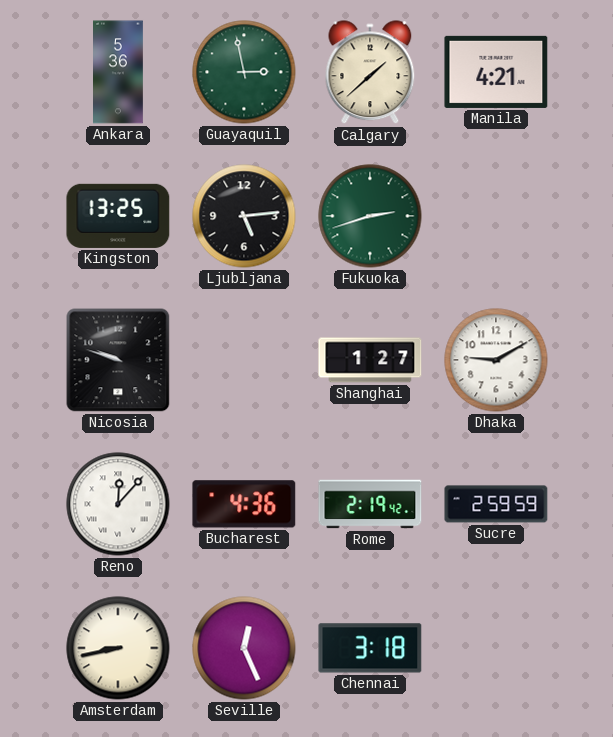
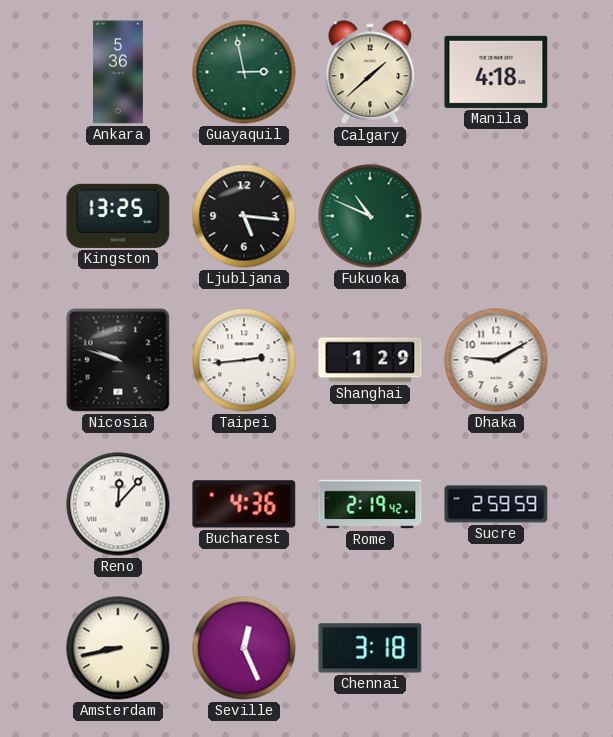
Manila: 4:21 -> 4:18
Ljubljana: 5:14 -> 5:16
Fukuoka: 2:42 -> 10:49
Taipei: none -> 2:44
Shanghai: 1:27 -> 1:29
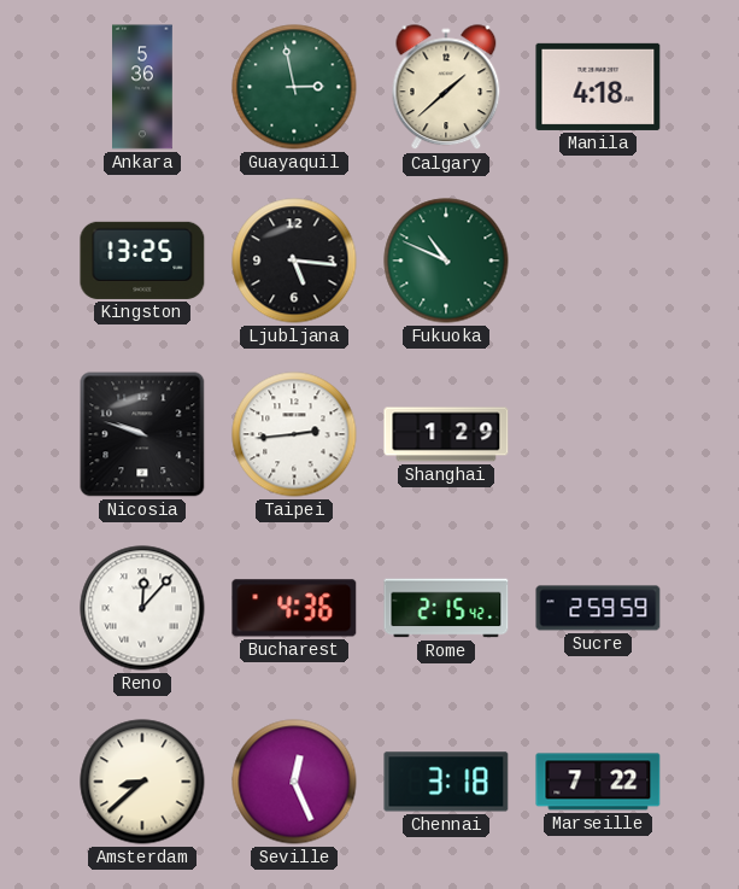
Dhaka: 9:10 -> none
Rome: 2:19 -> 2:15
Amsterdam: 8:43 -> 8:38
Marseille: none -> 7:22
